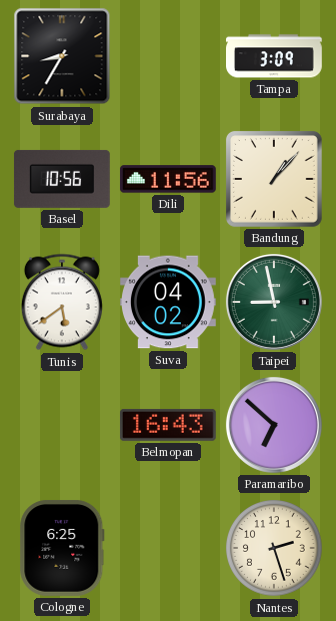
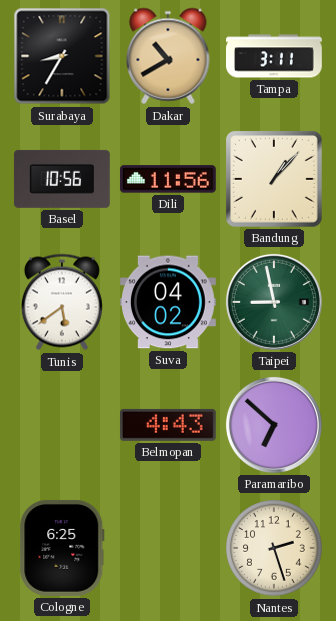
Dakar: none -> 10:40
Tampa: 3:09 -> 3:11
Belmopan: 16:43 -> 4:43
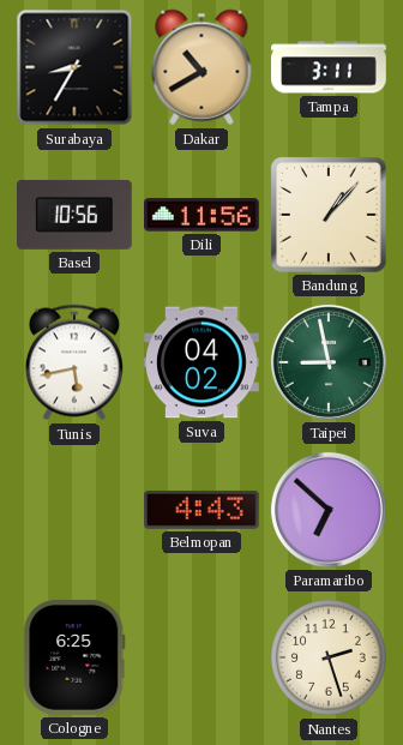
Tunis: 5:39 -> 5:43
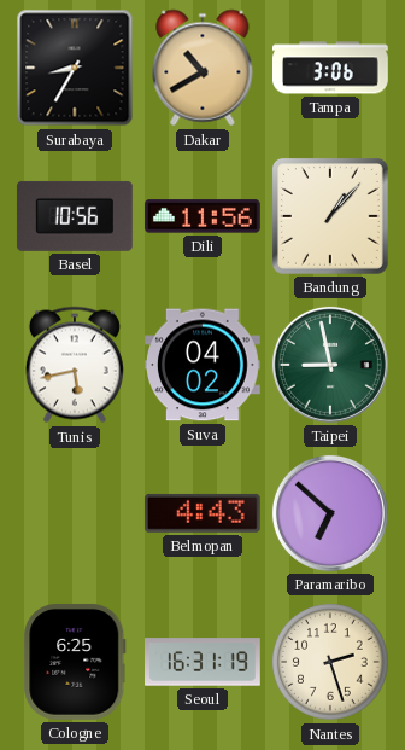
Tampa: 3:11 -> 3:06
Seoul: none -> 16:31
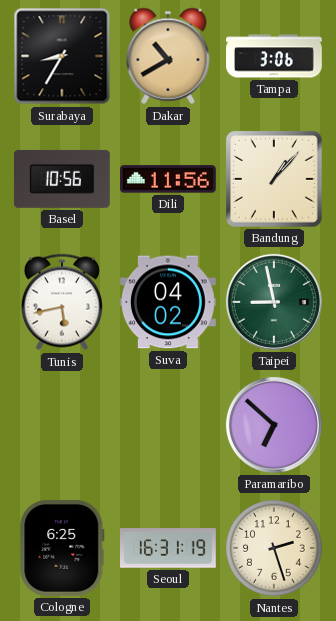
Belmopan: 4:43 -> none
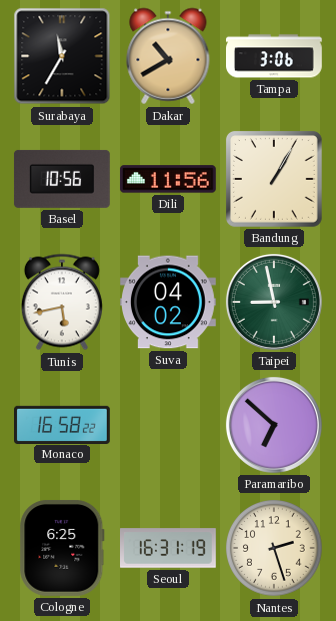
Surabaya: 8:35 -> 11:35
Bandung: 1:07 -> 1:05
Monaco: none -> 16:58
